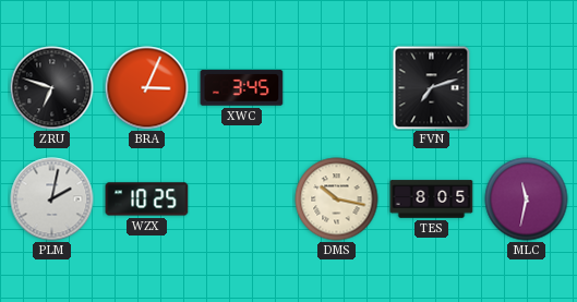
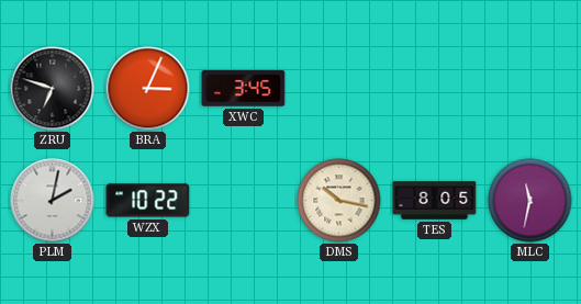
FVN: 7:12 -> none
WZX: 10:25 -> 10:22
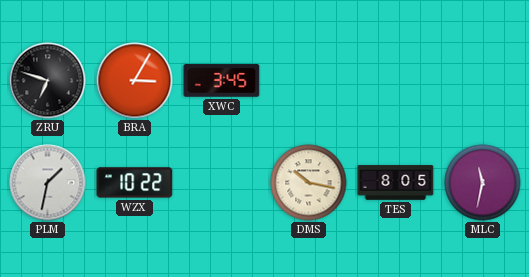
BRA: 3:04 -> 3:05
PLM: 2:02 -> 1:32
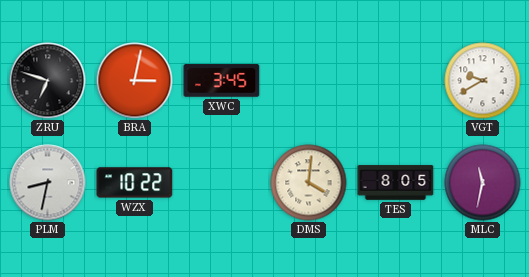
BRA: 3:05 -> 3:02
VGT: none -> 9:40
PLM: 1:32 -> 8:32
DMS: 10:17 -> 4:01
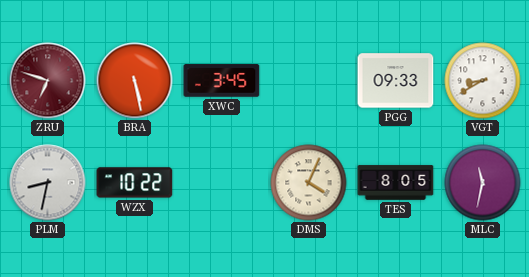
ZRU dial: black -> burgundy
BRA: 3:02 -> 5:28
PGG: none -> 09:33
VGT: 9:40 -> 8:40
DMS: 4:01 -> 4:04
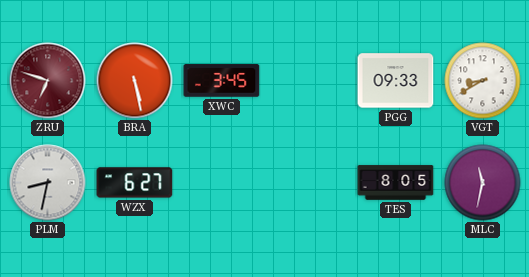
WZX: 10:22 -> 6:27
DMS: 4:04 -> none
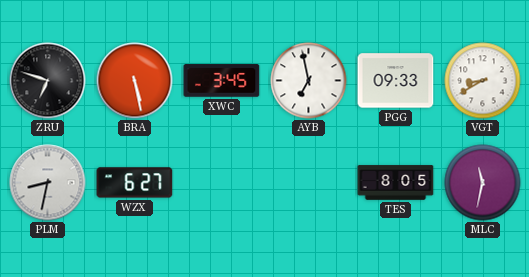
ZRU dial: burgundy -> black
AYB: none -> 6:58
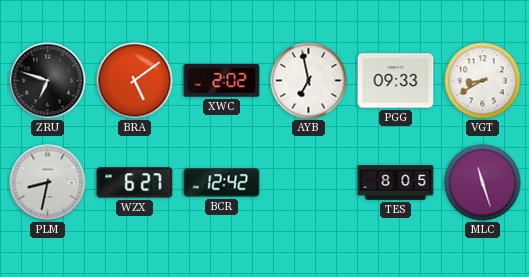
BRA: 5:28 -> 5:09
XWC: 3:45 -> 2:02
BCR: none -> 12:42
MLC: 11:32 -> 11:27
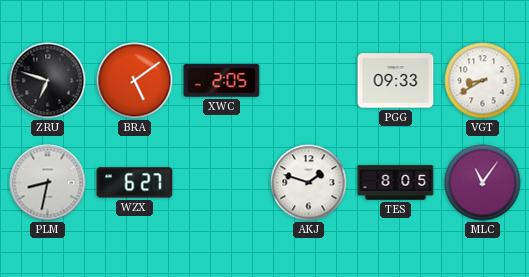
XWC: 2:02 -> 2:05
AYB: 6:58 -> none
BCR: 12:42 -> none
AKJ: none -> 1:48
MLC: 11:27 -> 11:06
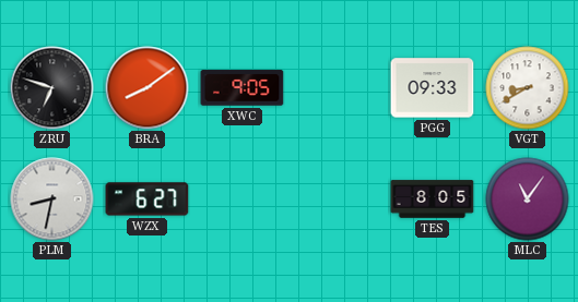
BRA: 5:09 -> 8:09
XWC: 2:05 -> 9:05
AKJ: 1:48 -> none
